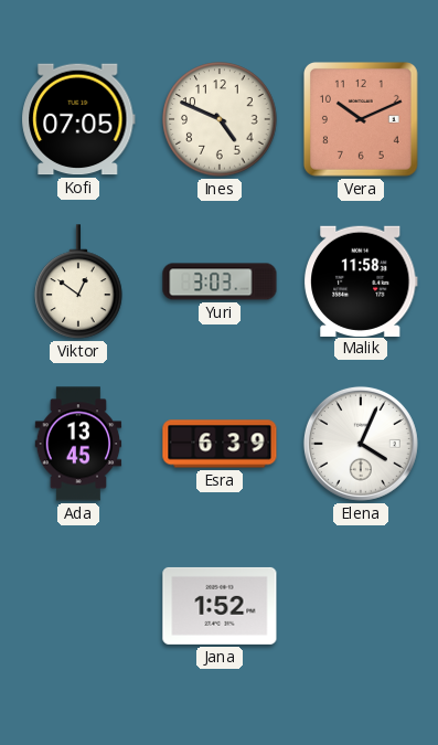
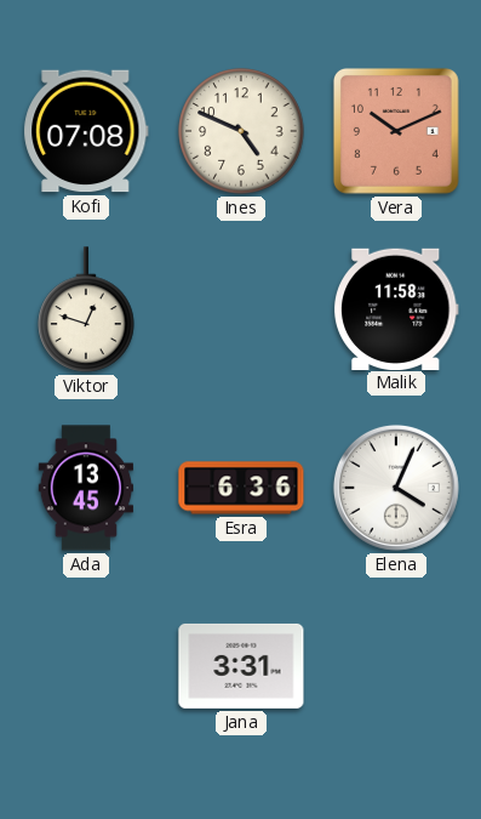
Kofi: 07:05 -> 07:08
Viktor: 12:51 -> 12:48
Yuri: 3:03 -> none
Esra: 6:39 -> 6:36
Jana: 1:52 -> 3:31
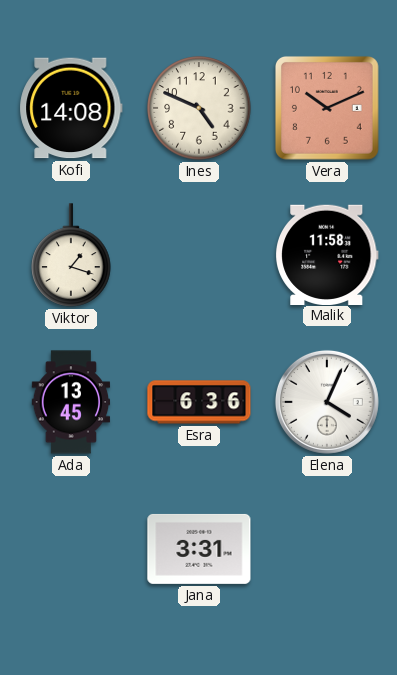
Kofi: 07:08 -> 14:08
Viktor: 12:48 -> 1:18
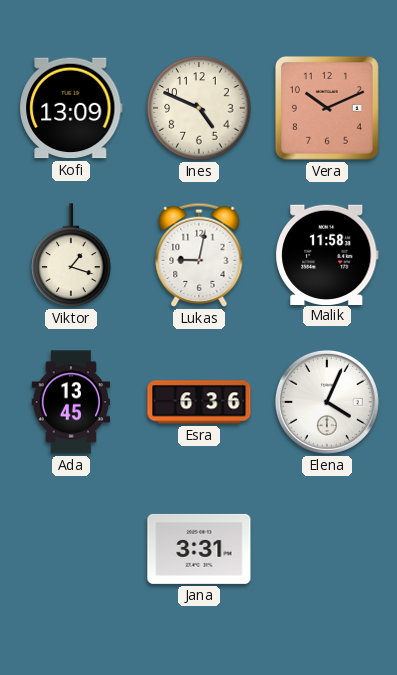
Kofi: 14:08 -> 13:09
Lukas: none -> 9:02
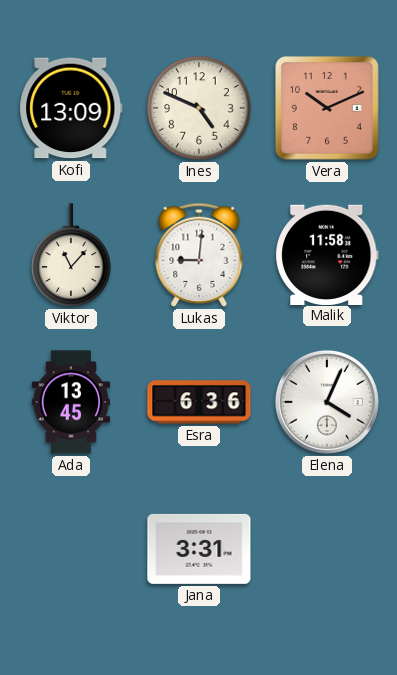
Viktor: 1:18 -> 11:07
Lukas: 9:02 -> 9:01
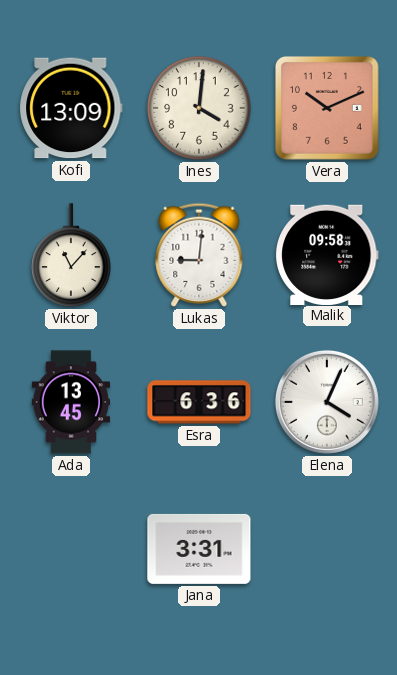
Ines: 4:49 -> 4:01
Malik: 11:58 -> 09:58
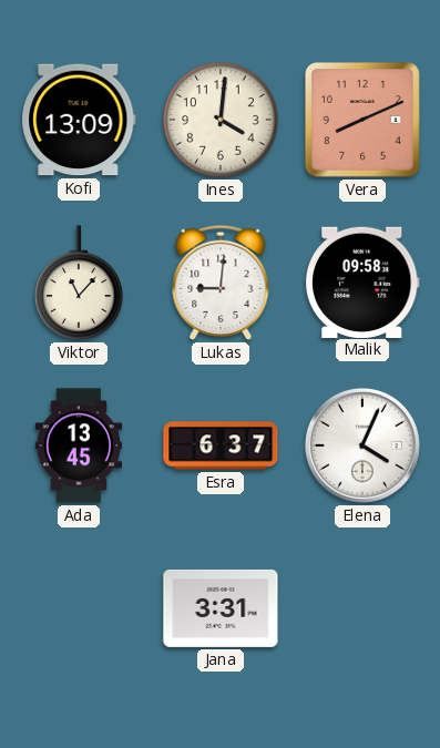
Vera: 10:11 -> 8:11
Esra: 6:36 -> 6:37
